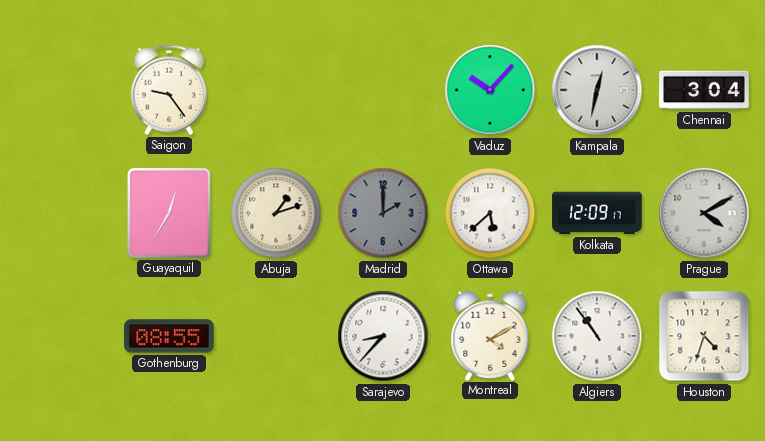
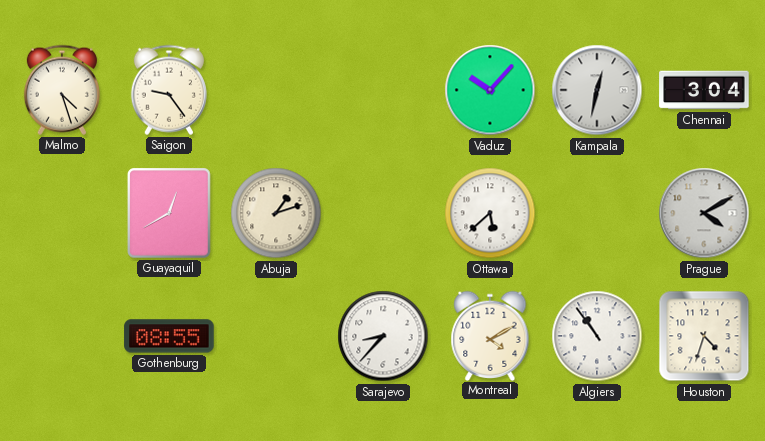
Malmo: none -> 4:27
Guayaquil: 12:35 -> 12:40
Madrid: 2:00 -> none
Kolkata: 12:09 -> none
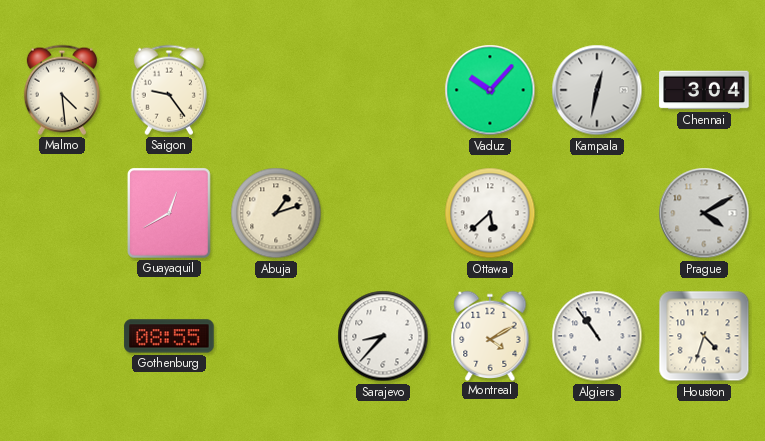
Malmo: 4:27 -> 4:29
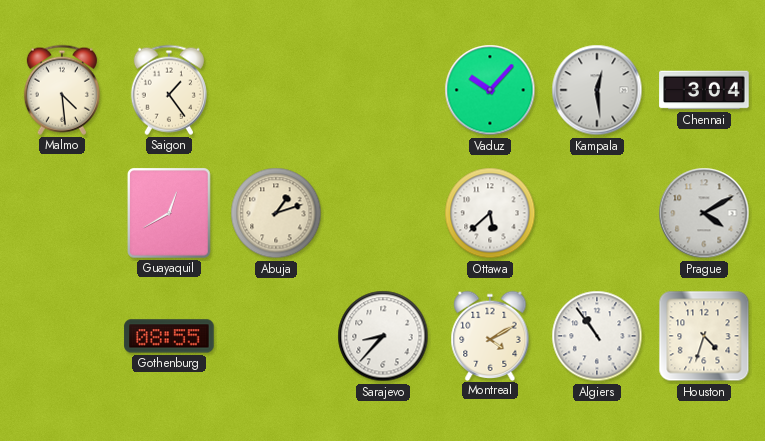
Saigon: 9:24 -> 1:24
Kampala: 12:32 -> 12:29
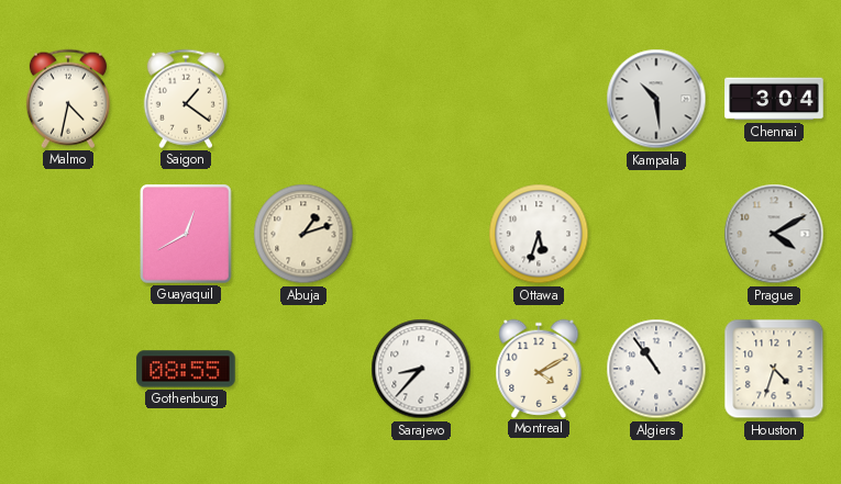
Malmo: 4:29 -> 4:32
Saigon: 1:24 -> 1:21
Vaduz: 10:07 -> none
Kampala: 12:29 -> 10:29
Ottawa: 5:38 -> 5:33
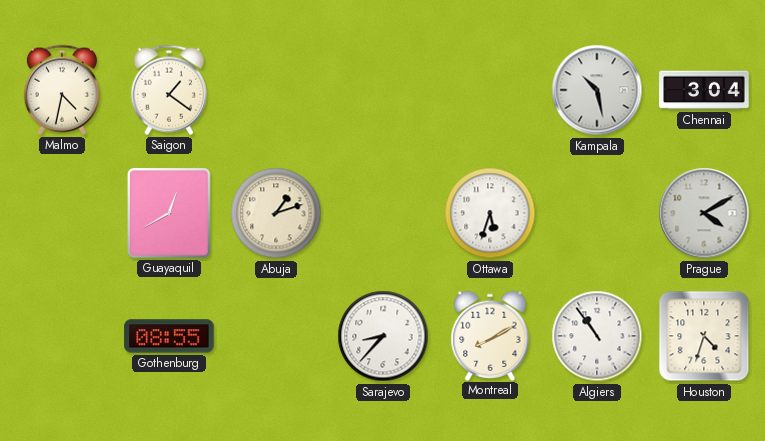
Kampala: 10:29 -> 10:28
Montreal: 4:10 -> 8:10
